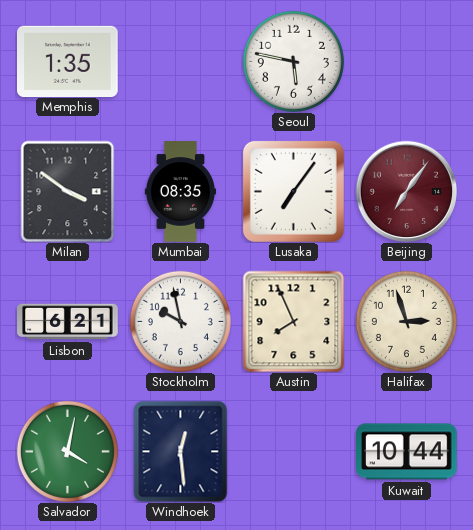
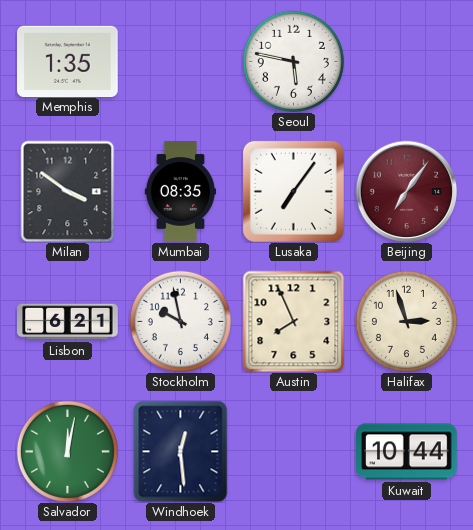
Salvador: 4:02 -> 12:02
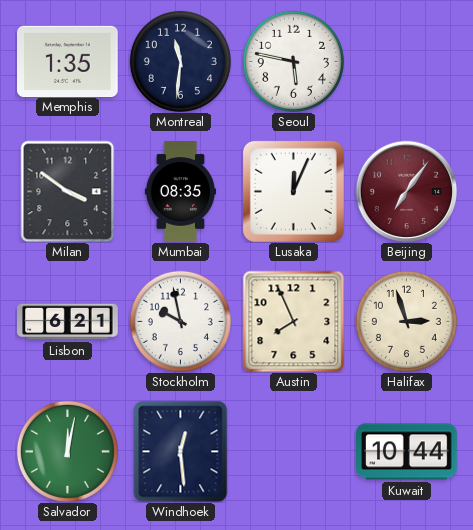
Montreal: none -> 11:31
Lusaka: 7:06 -> 12:04
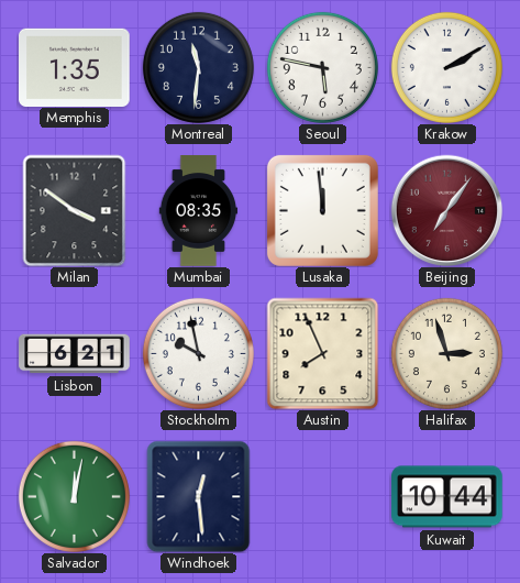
Krakow: none -> 2:10
Lusaka: 12:04 -> 11:59
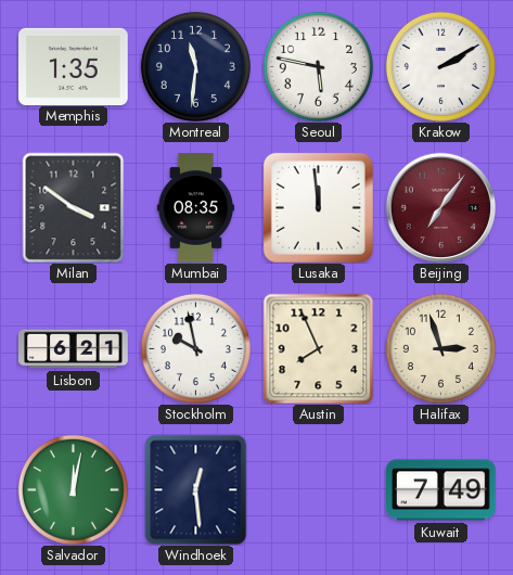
Kuwait: 10:44 -> 7:49
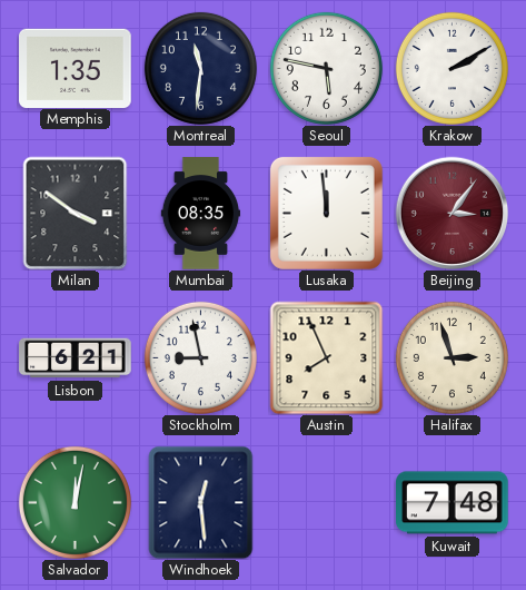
Beijing: 7:06 -> 3:06
Stockholm: 9:58 -> 8:58
Kuwait: 7:49 -> 7:48
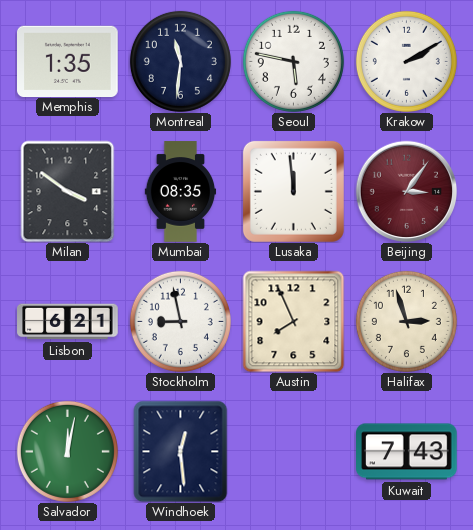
Kuwait: 7:48 -> 7:43
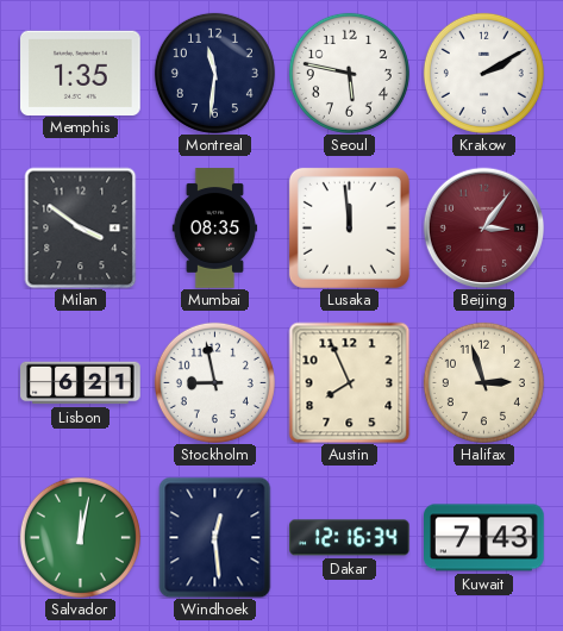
Dakar: none -> 12:16
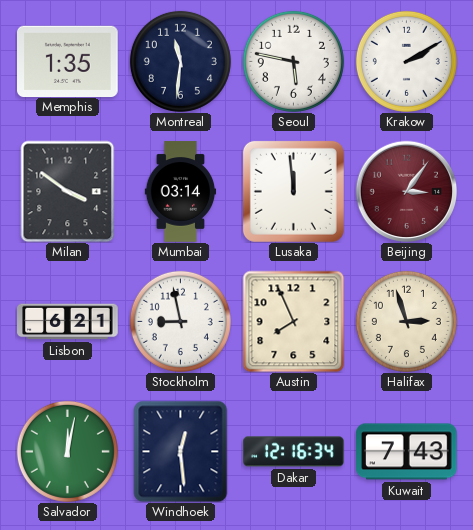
Mumbai: 08:35 -> 03:14
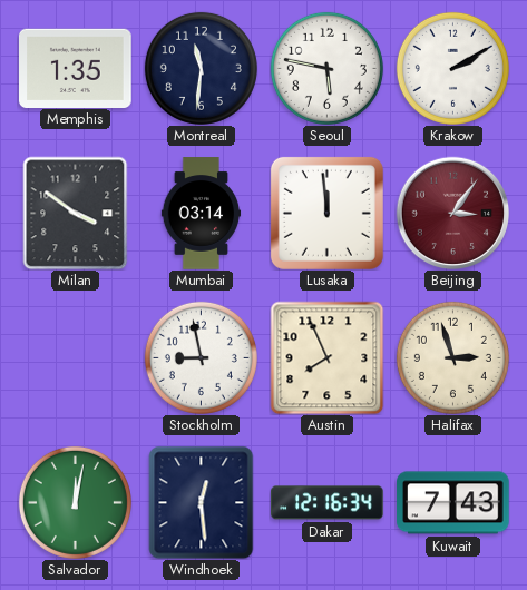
Lisbon: 6:21 -> none
